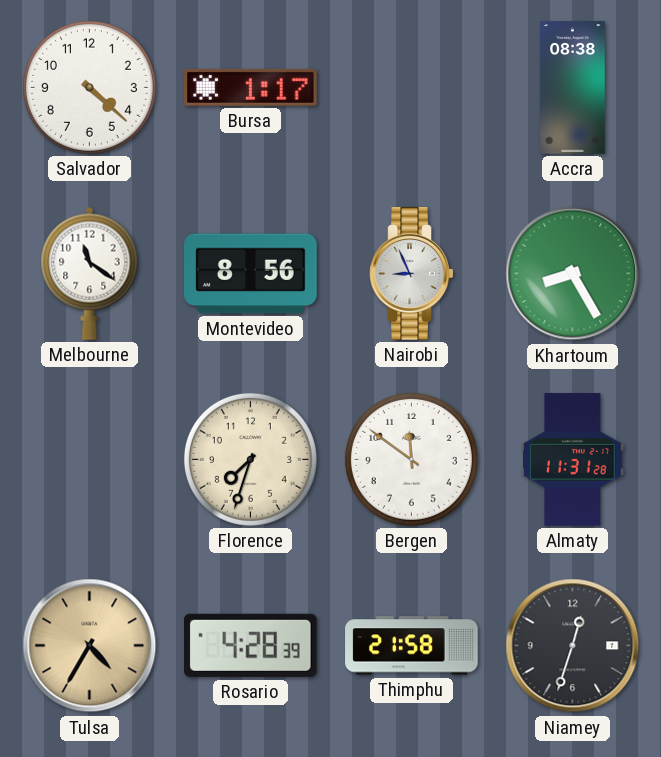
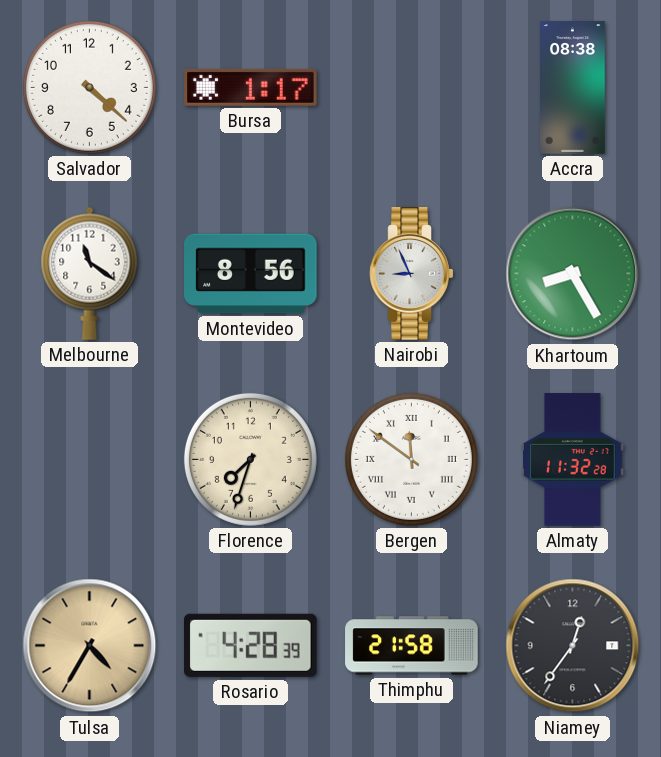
Bergen numerals: Arabic -> Roman
Almaty: 11:31 -> 11:32
Niamey: 12:33 -> 12:36
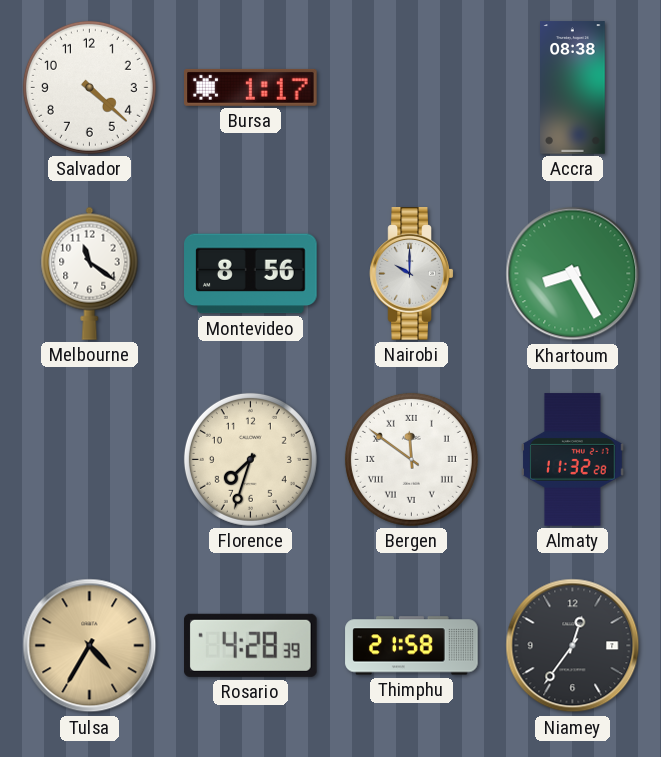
Nairobi: 8:56 -> 10:00
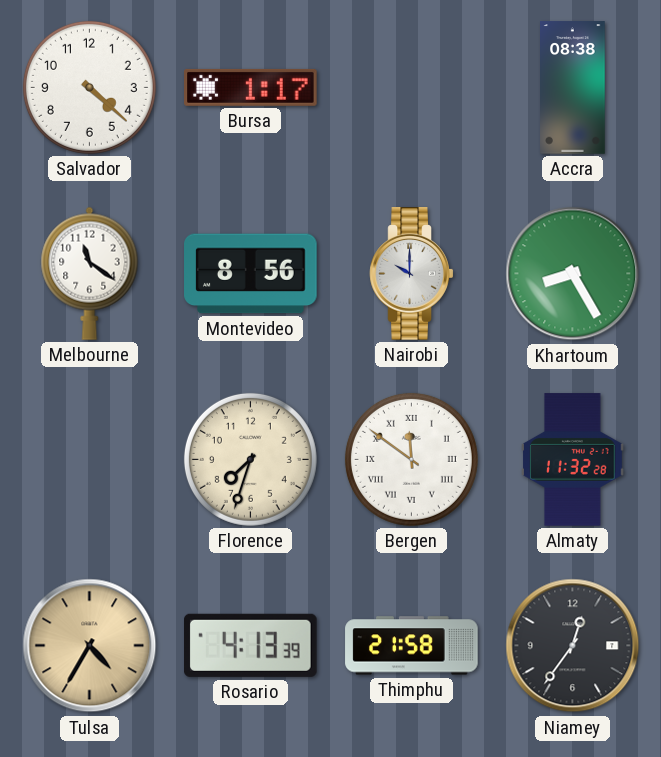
Rosario: 4:28 -> 4:13
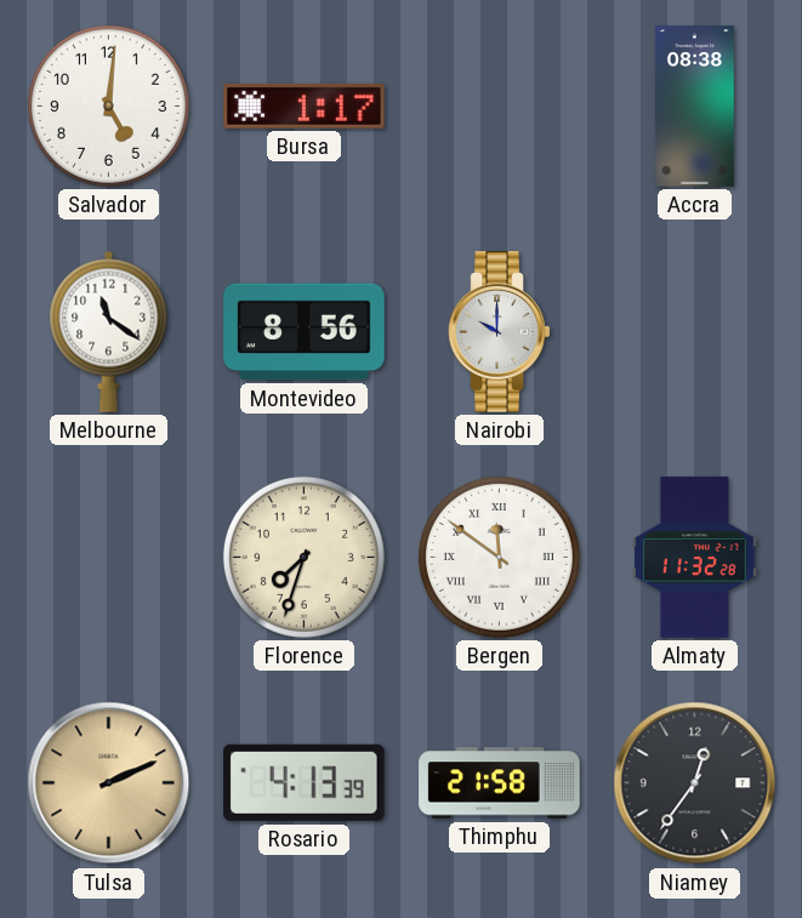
Salvador: 4:22 -> 5:01
Khartoum: 8:25 -> none
Tulsa: 4:35 -> 2:11
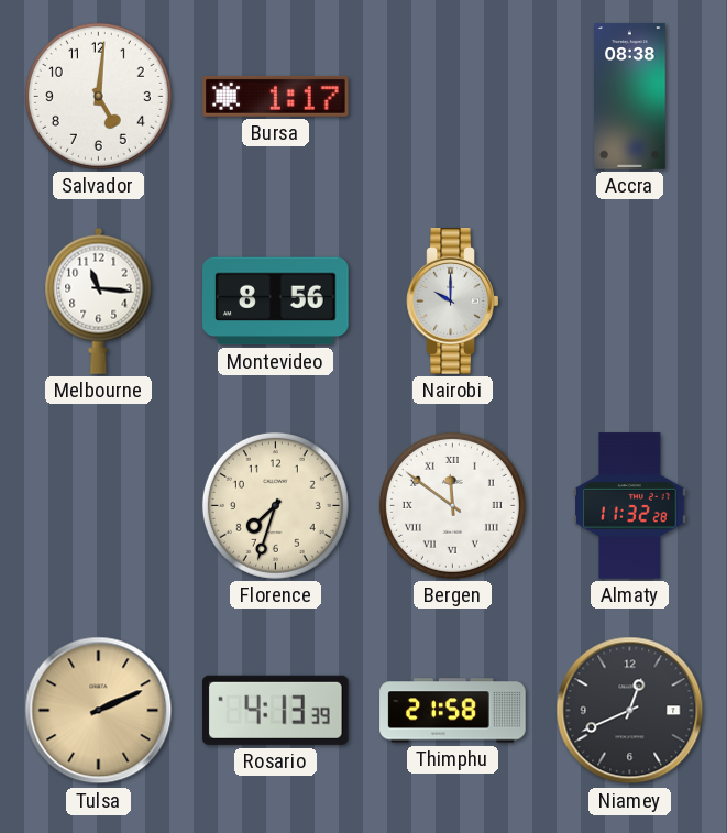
Melbourne: 11:21 -> 11:16
Niamey: 12:36 -> 12:41
